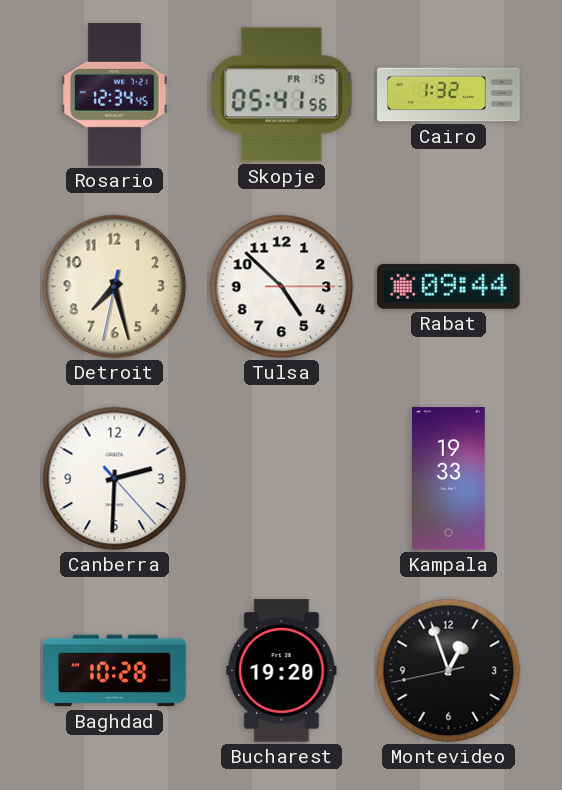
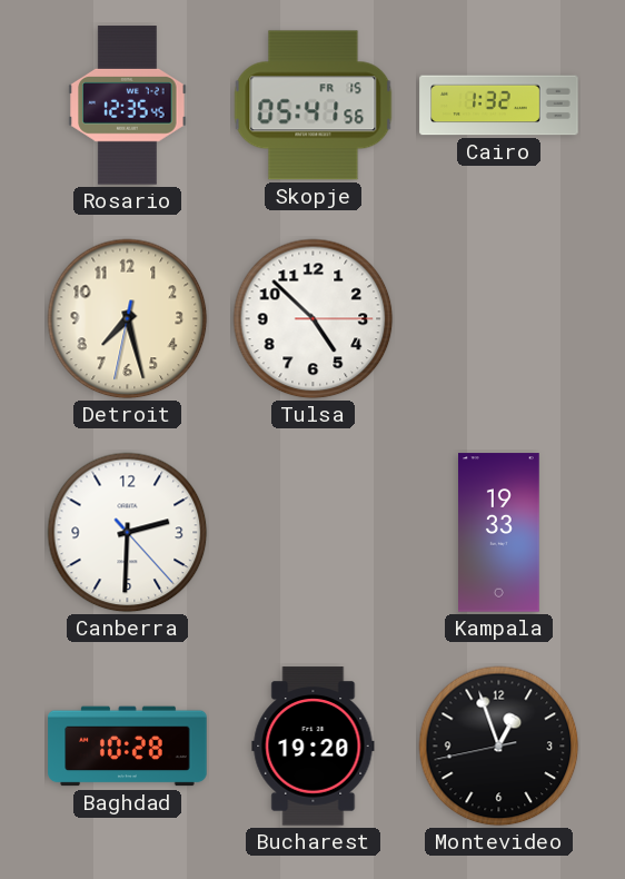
Rosario: 12:34 -> 12:35
Rabat: 09:44 -> none
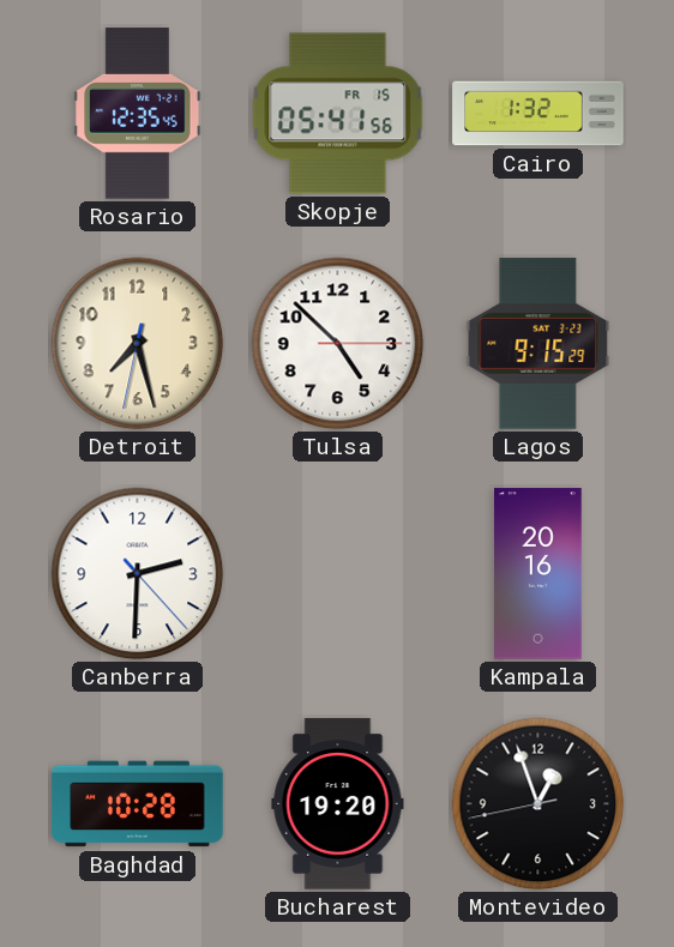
Lagos: none -> 9:15
Kampala: 19:33 -> 20:16
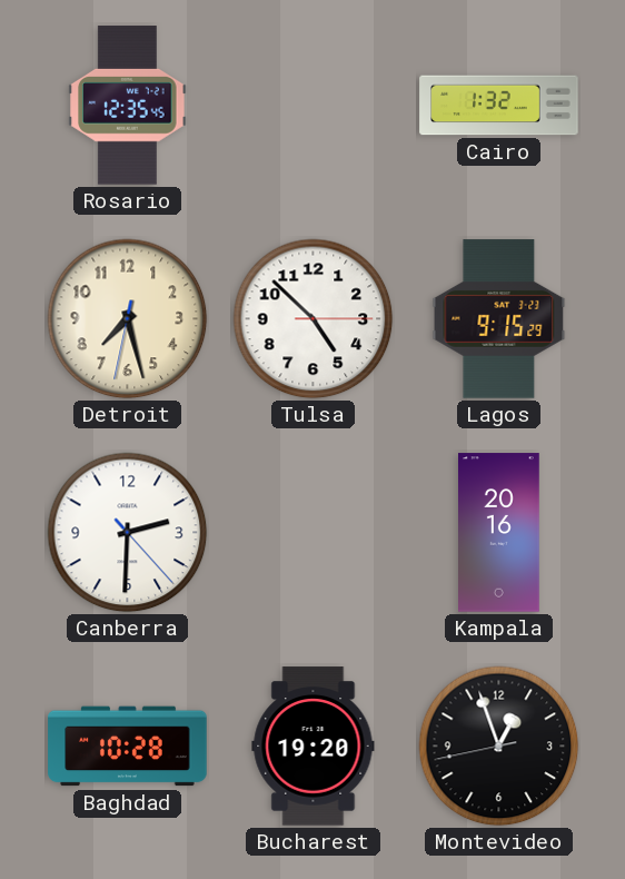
Skopje: 05:41 -> none
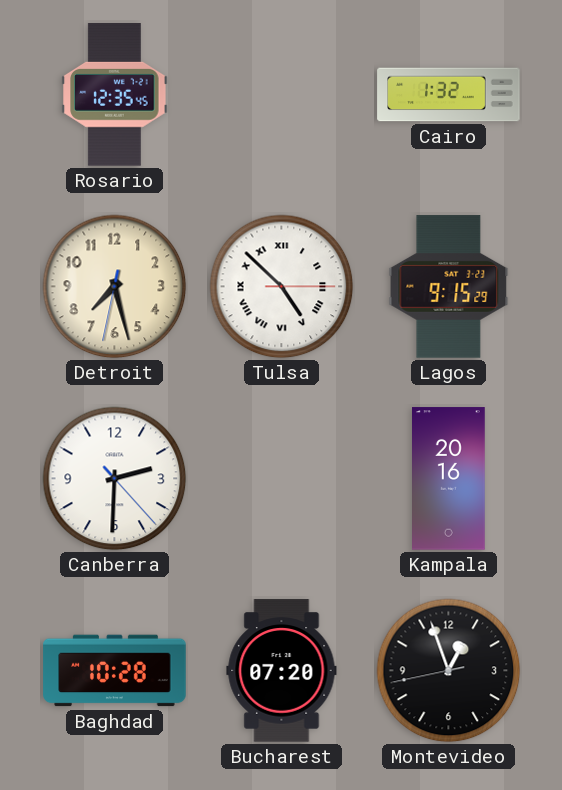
Tulsa numerals: Arabic -> Roman
Bucharest: 19:20 -> 07:20
